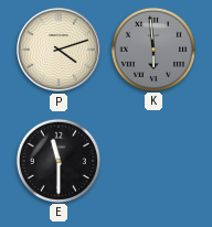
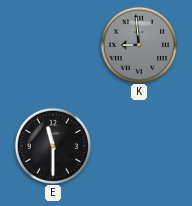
P: 4:12 -> none
K: 5:59 -> 8:59
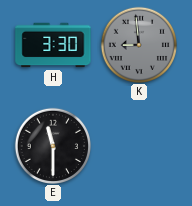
H: none -> 3:30
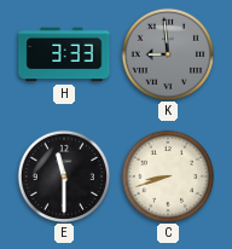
H: 3:30 -> 3:33
C: none -> 8:42
